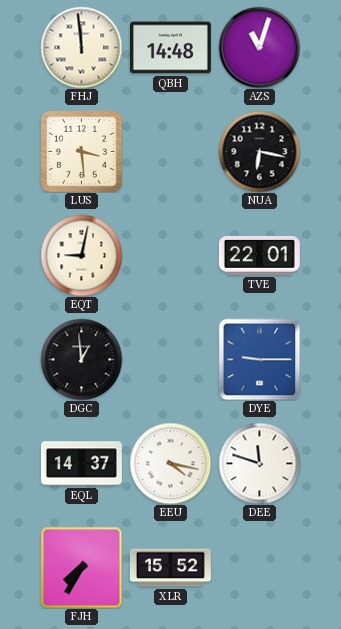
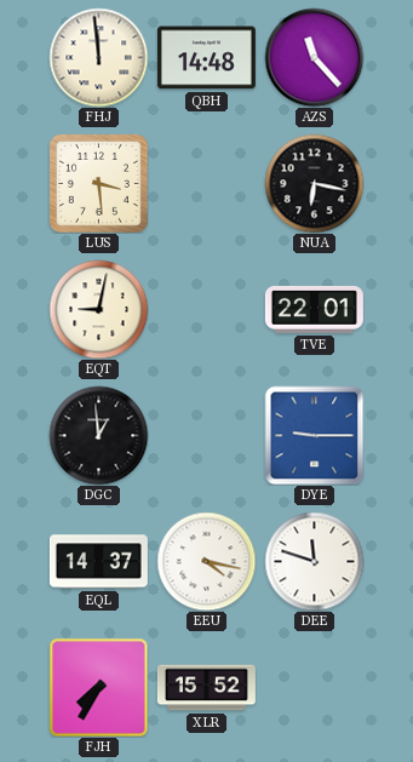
AZS: 11:03 -> 11:23
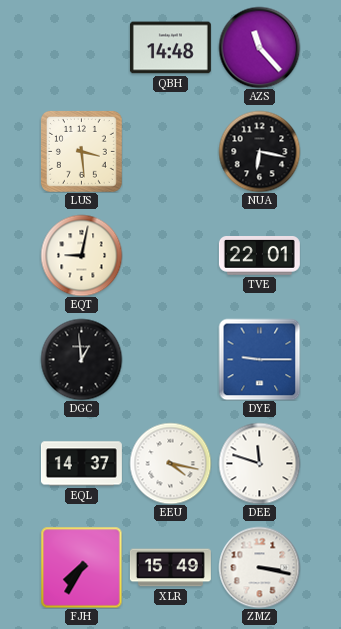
FHJ: 11:59 -> none
XLR: 15:52 -> 15:49
ZMZ: none -> 3:17
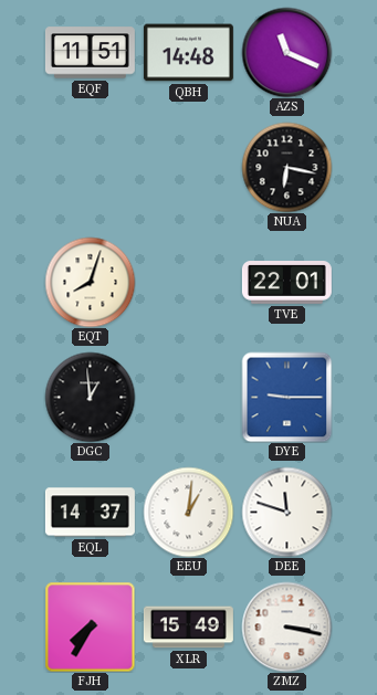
EQF: none -> 11:51
AZS: 11:23 -> 11:19
LUS: 3:29 -> none
EQT: 9:02 -> 8:03
EEU: 4:17 -> 1:01
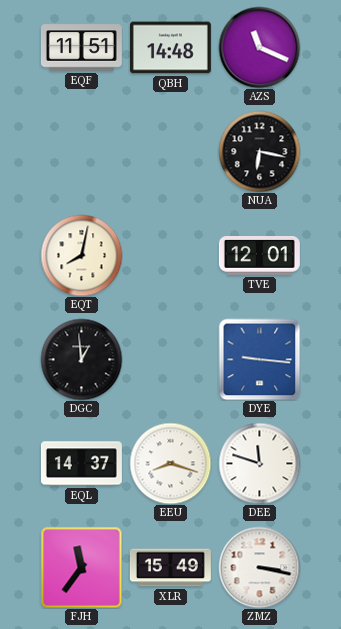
EQT: 8:03 -> 8:02
TVE: 22:01 -> 12:01
DYE: 9:15 -> 9:16
EEU: 1:01 -> 8:18
FJH: 7:35 -> 11:36
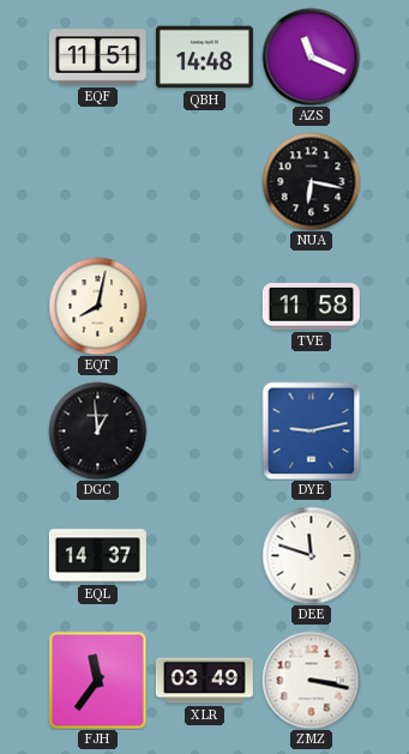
TVE: 12:01 -> 11:58
DYE: 9:16 -> 9:13
EEU: 8:18 -> none
XLR: 15:49 -> 03:49
